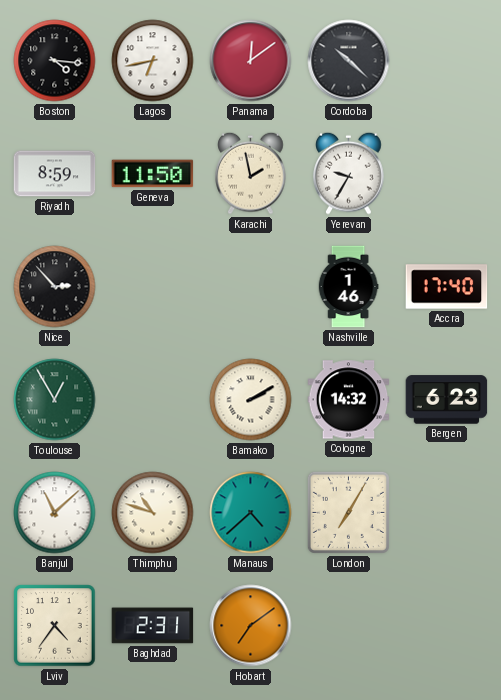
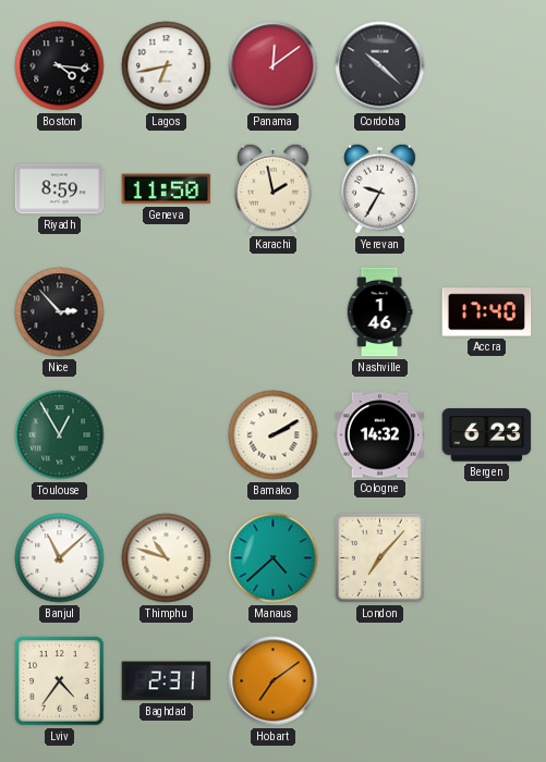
London: 7:05 -> 7:07
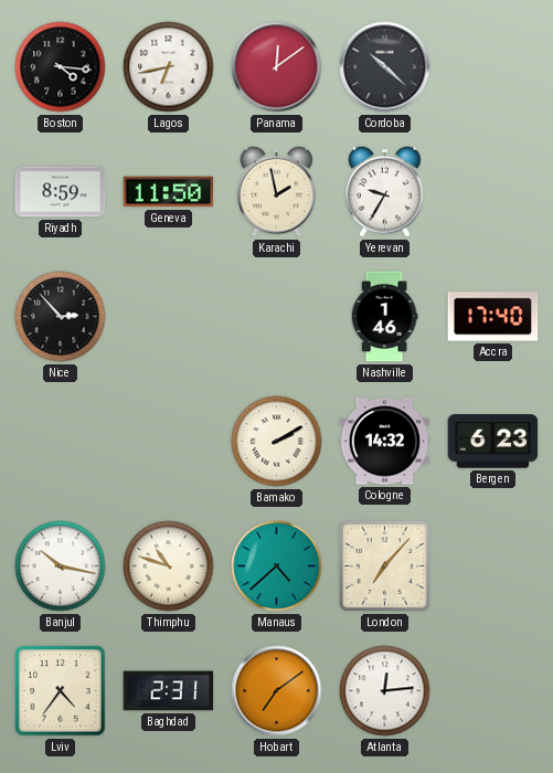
Toulouse: 12:55 -> none
Banjul: 11:08 -> 10:17
Atlanta: none -> 12:14
